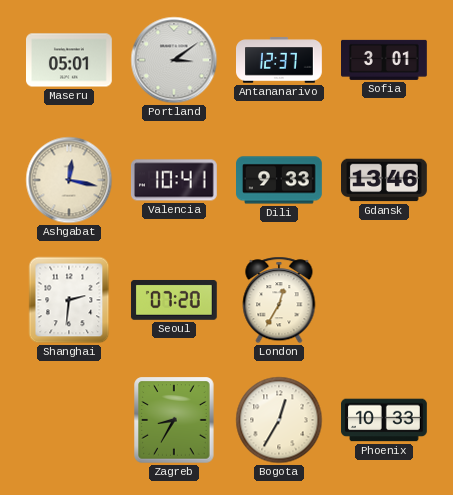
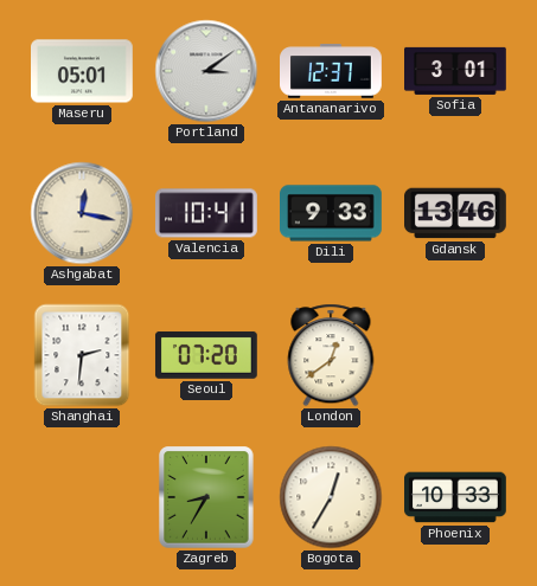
London: 12:35 -> 12:39
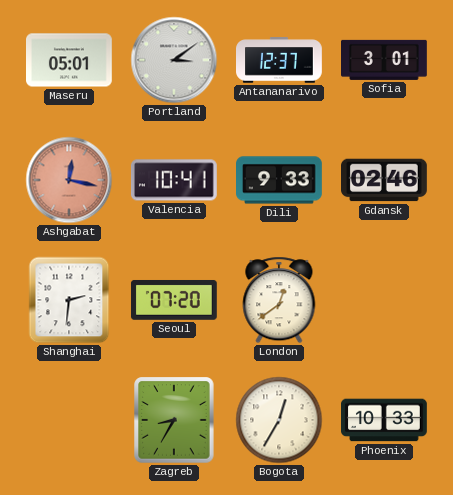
Ashgabat dial: cream -> salmon
Gdansk: 13:46 -> 02:46
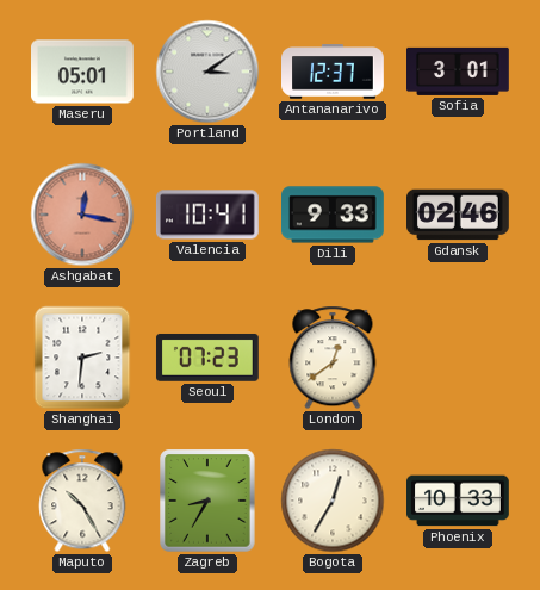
Seoul: 07:20 -> 07:23
Maputo: none -> 10:25
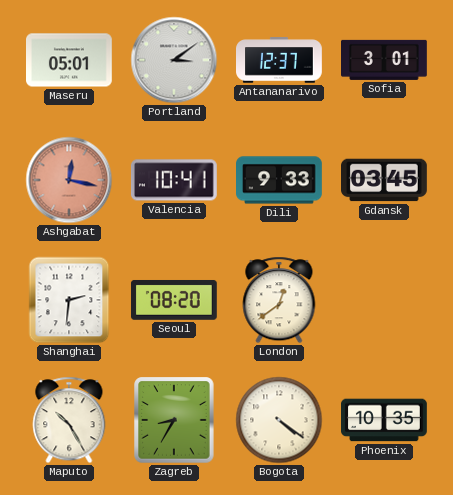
Gdansk: 02:46 -> 03:45
Seoul: 07:23 -> 08:20
Bogota: 12:35 -> 4:21
Phoenix: 10:33 -> 10:35
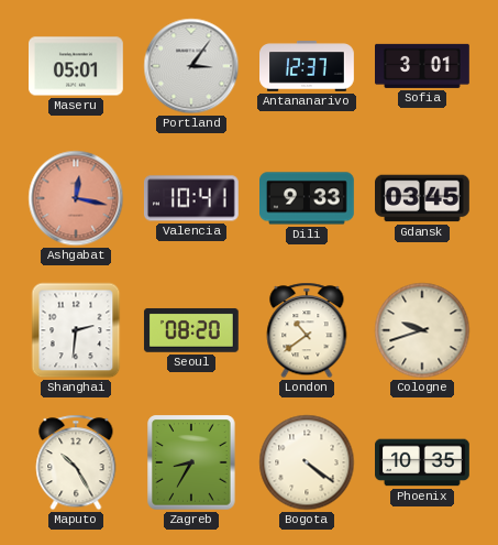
Portland: 3:09 -> 3:06
London: 12:39 -> 10:39
Cologne: none -> 9:42
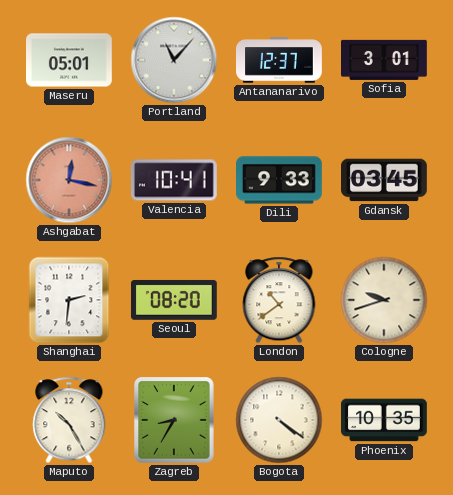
Portland: 3:06 -> 11:07
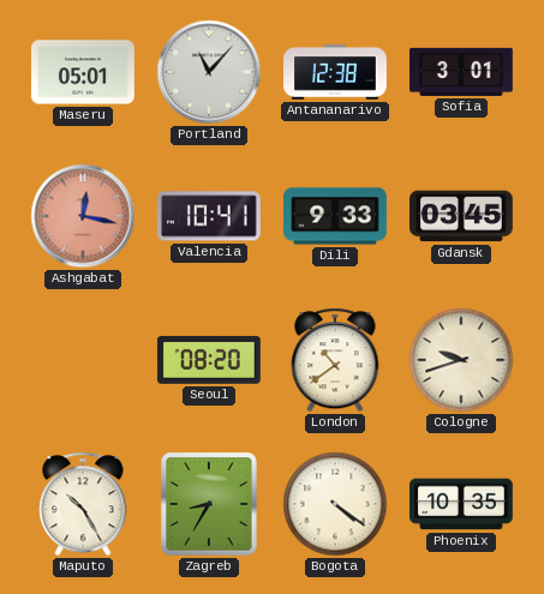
Antananarivo: 12:37 -> 12:38
Shanghai: 2:31 -> none
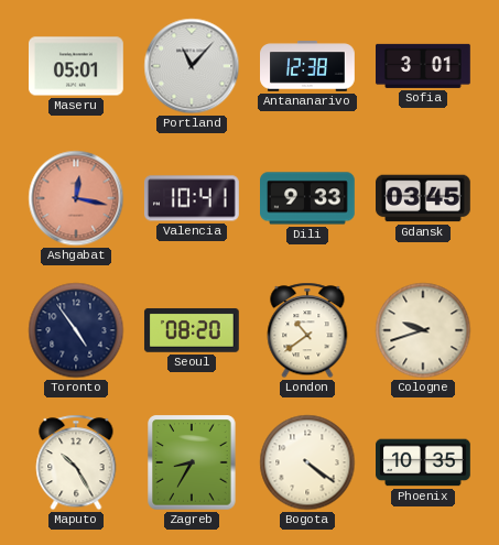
Toronto: none -> 4:54
